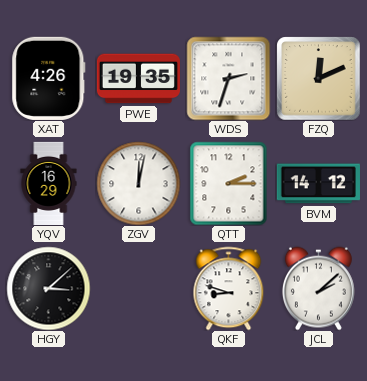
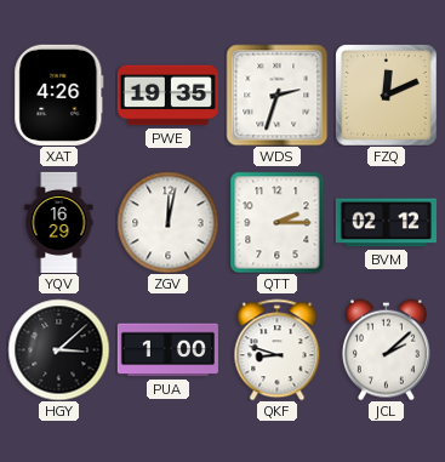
BVM: 14:12 -> 02:12
PUA: none -> 1:00
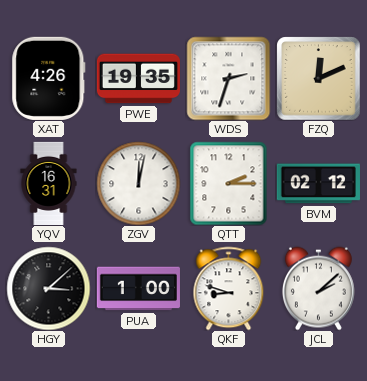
YQV: 16:29 -> 16:31
